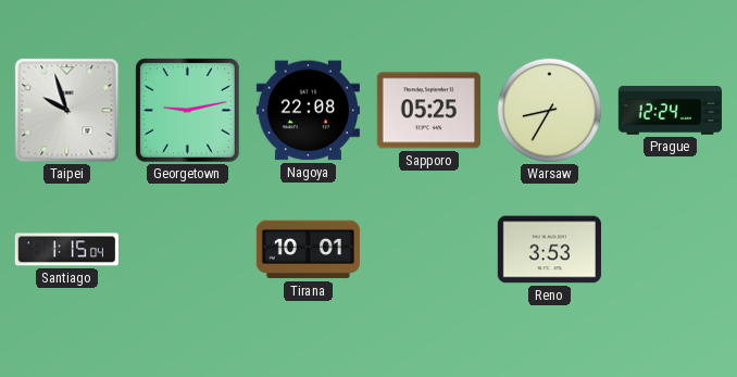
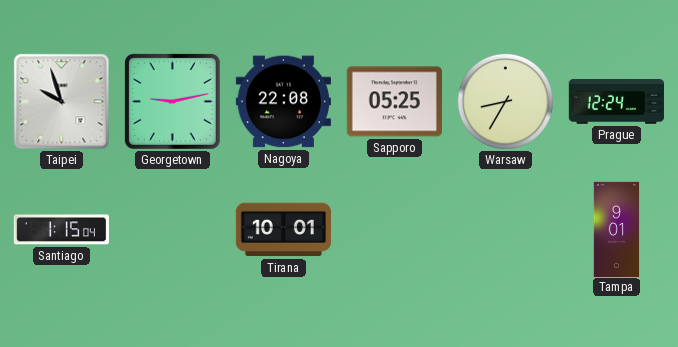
Reno: 3:53 -> none
Tampa: none -> 9:01
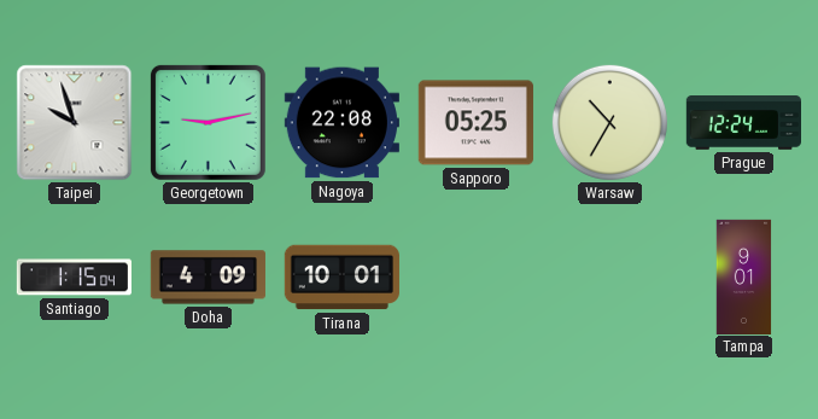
Warsaw: 8:35 -> 10:35
Doha: none -> 4:09
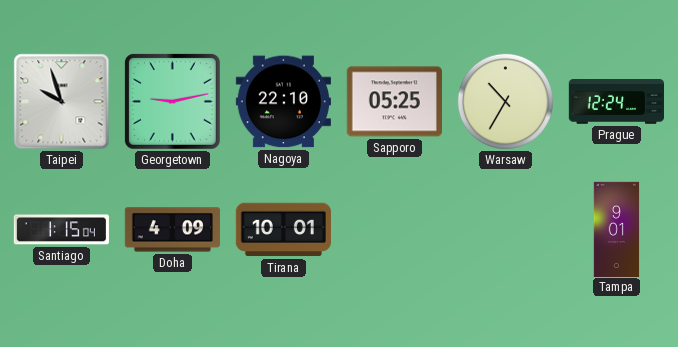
Nagoya: 22:08 -> 22:10
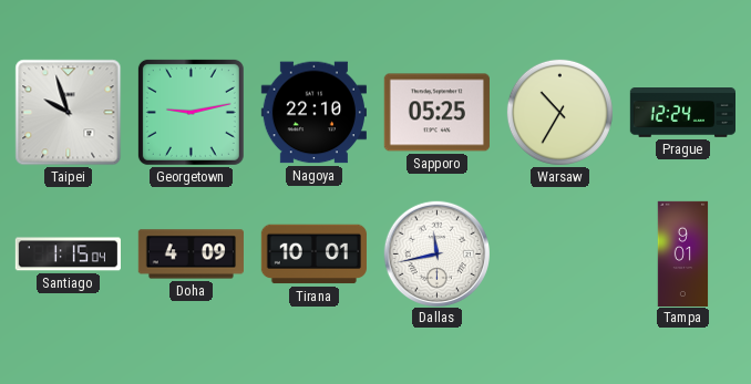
Dallas: none -> 11:43
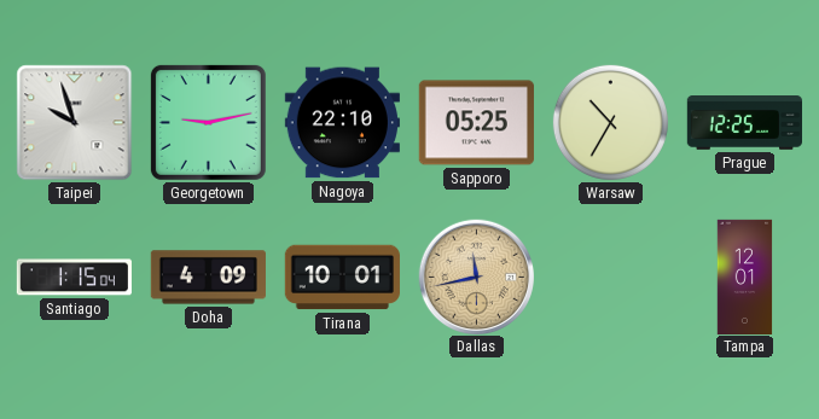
Prague: 12:24 -> 12:25
Dallas dial: white -> champagne
Tampa: 9:01 -> 12:01
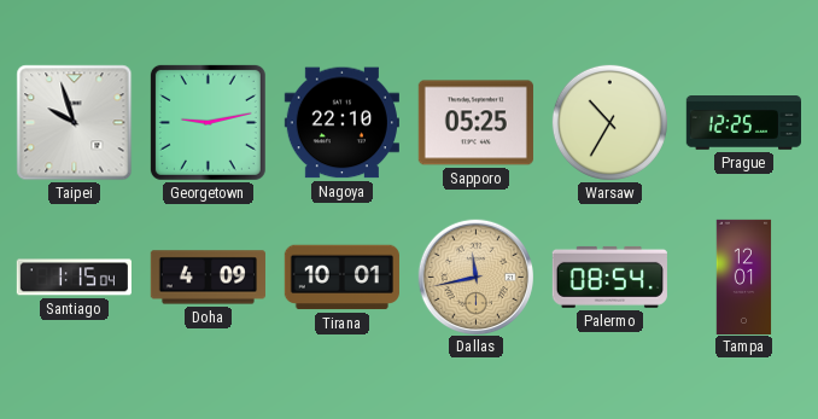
Palermo: none -> 08:54
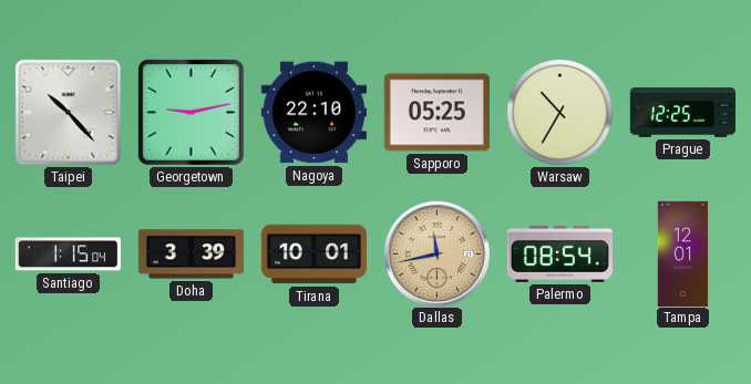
Taipei: 9:57 -> 10:23
Doha: 4:09 -> 3:39
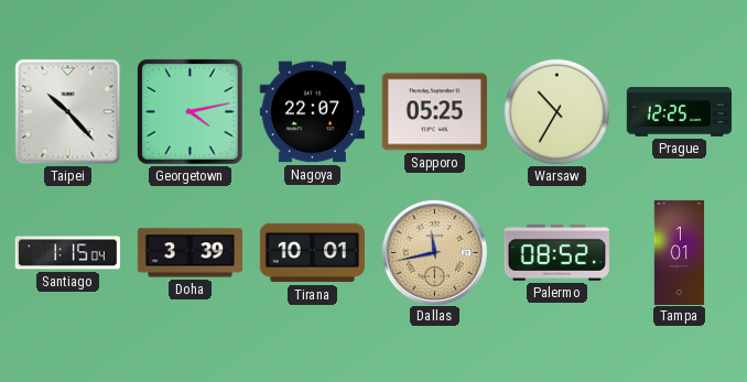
Georgetown: 9:13 -> 4:13
Nagoya: 22:10 -> 22:07
Palermo: 08:54 -> 08:52
Tampa: 12:01 -> 1:01
